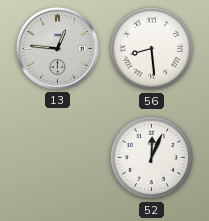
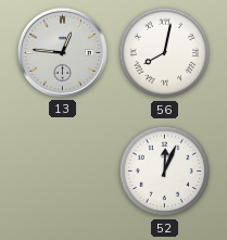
56: 8:29 -> 8:02
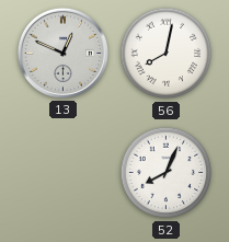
13: 12:46 -> 12:49
52: 12:04 -> 8:04
